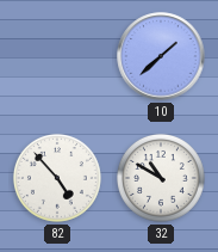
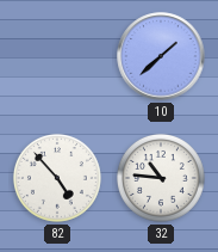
32: 10:50 -> 10:46
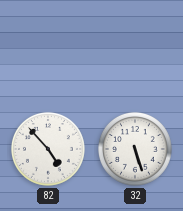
10: 1:38 -> none
32: 10:46 -> 5:27
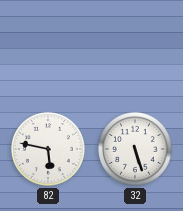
82: 4:53 -> 5:47
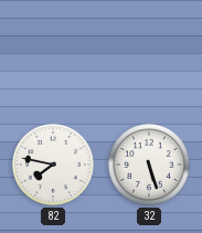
82: 5:47 -> 7:47
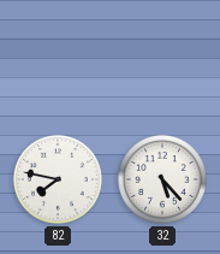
32: 5:27 -> 5:23
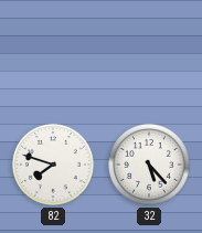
82: 7:47 -> 7:48
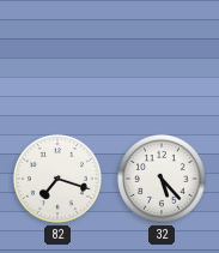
82: 7:48 -> 7:18
